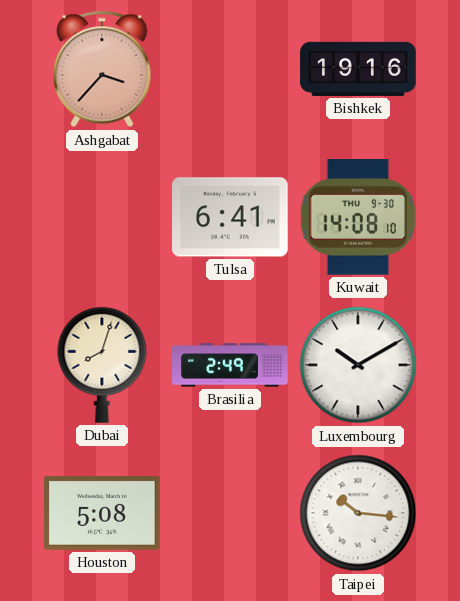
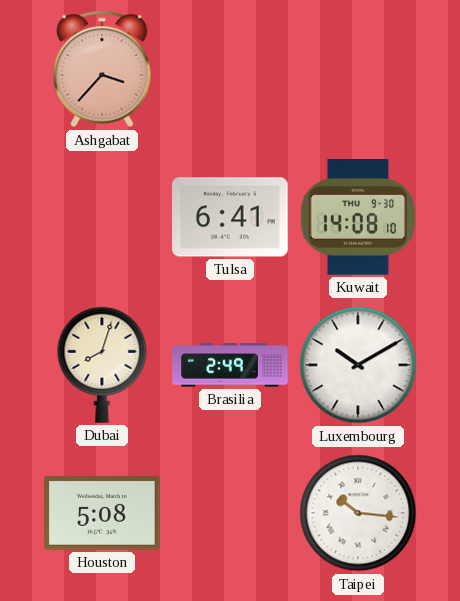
Bishkek: 19:16 -> none
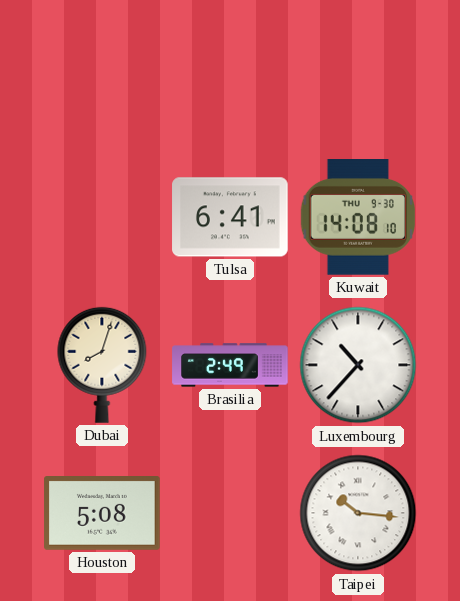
Ashgabat: 3:37 -> none
Luxembourg: 10:10 -> 10:37
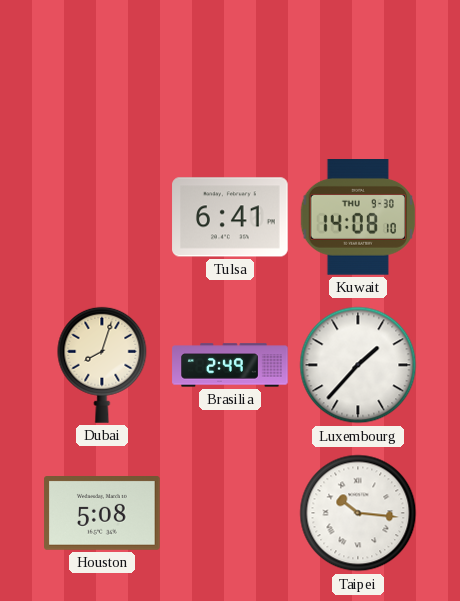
Luxembourg: 10:37 -> 1:37
